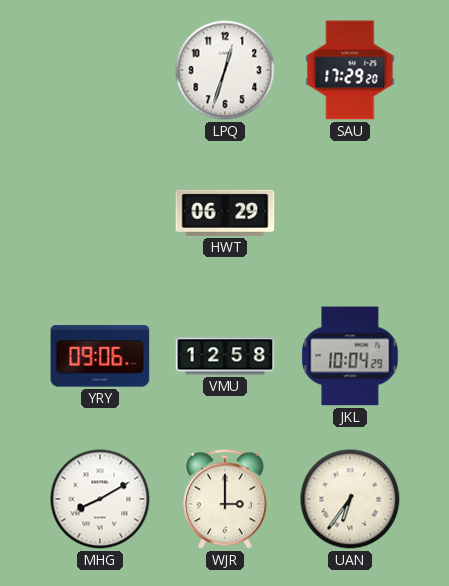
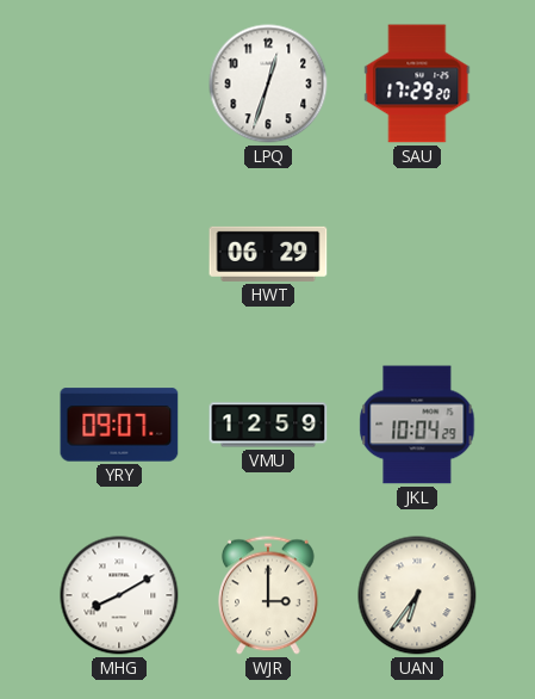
YRY: 09:06 -> 09:07
VMU: 12:58 -> 12:59
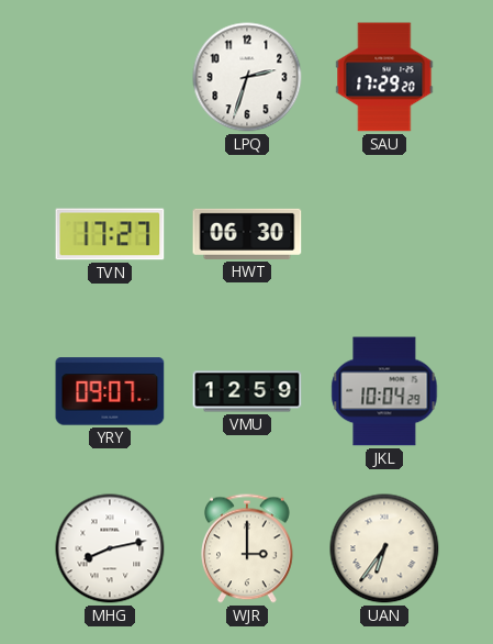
LPQ: 12:33 -> 2:33
TVN: none -> 17:27
HWT: 06:29 -> 06:30
MHG: 8:10 -> 8:13
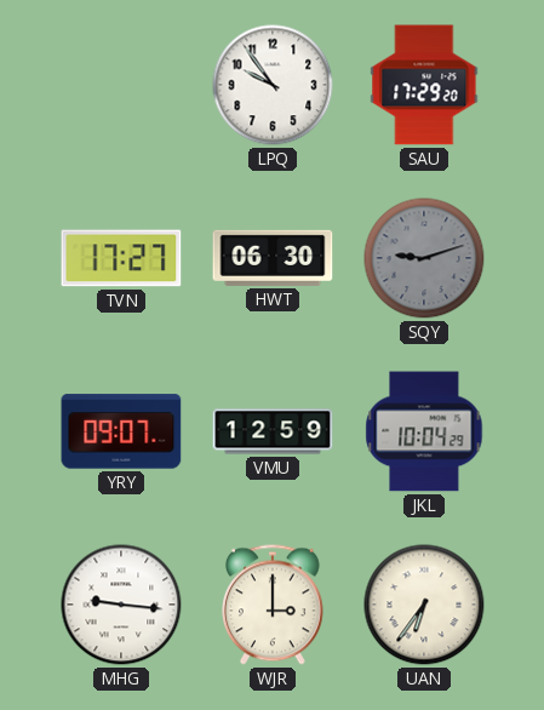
LPQ: 2:33 -> 9:54
SQY: none -> 9:12
MHG: 8:13 -> 9:16
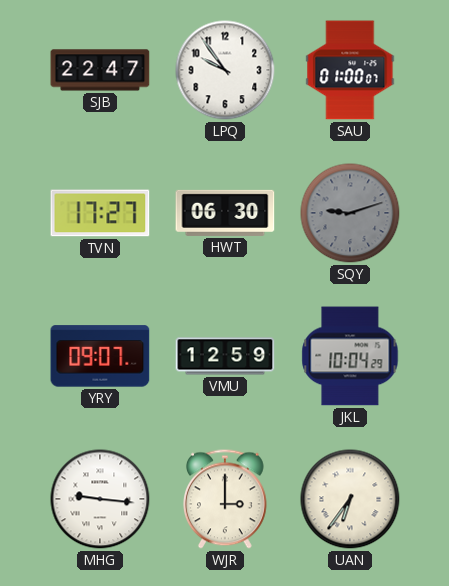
SJB: none -> 22:47
SAU: 17:29 -> 01:00
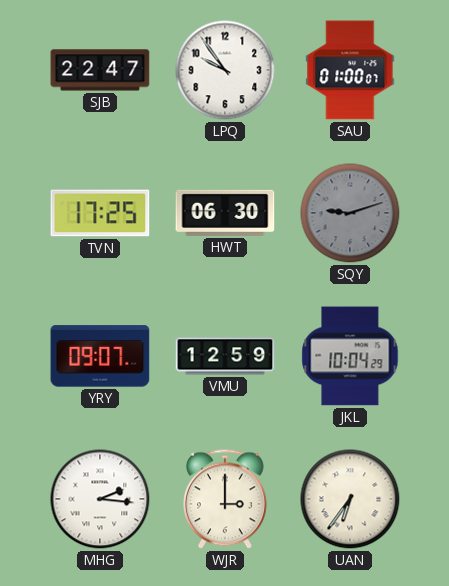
TVN: 17:27 -> 17:25
MHG: 9:16 -> 2:16
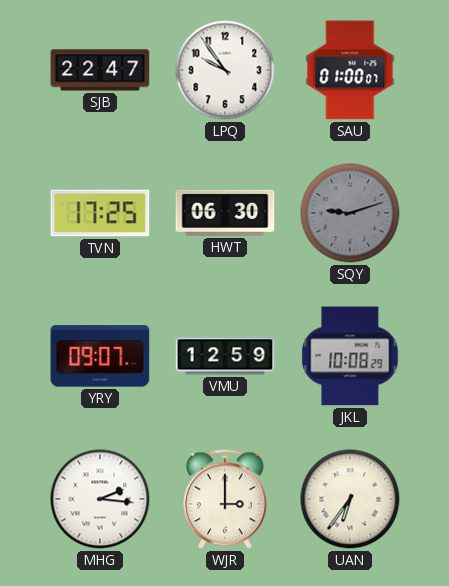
JKL: 10:04 -> 10:08
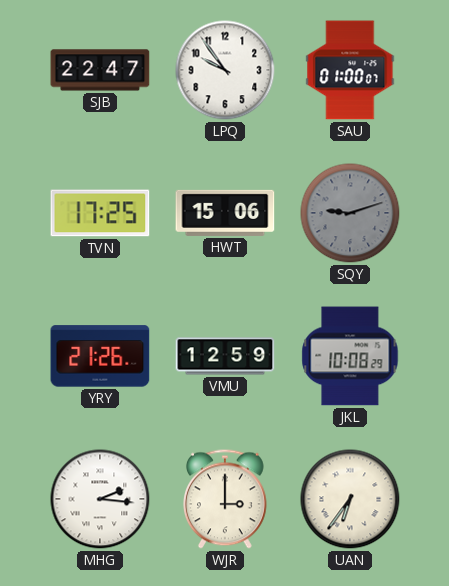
HWT: 06:30 -> 15:06
YRY: 09:07 -> 21:26
